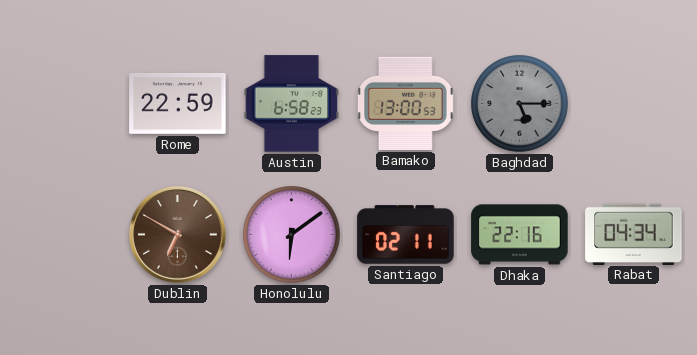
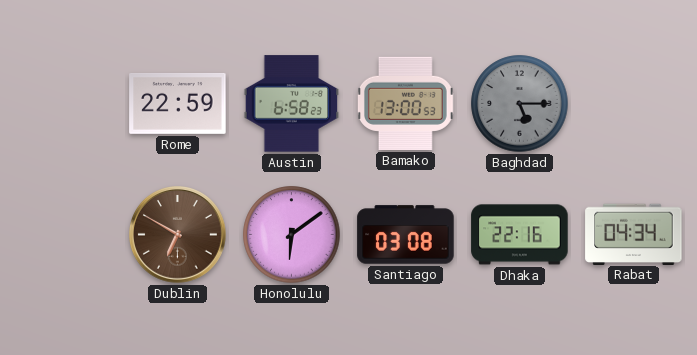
Santiago: 02:11 -> 03:08
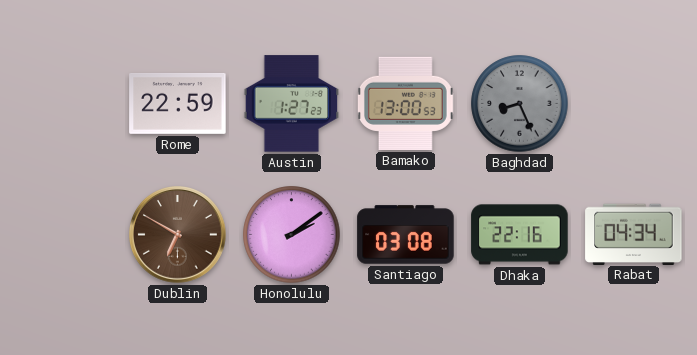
Austin: 6:58 -> 1:27
Baghdad: 5:15 -> 8:26
Honolulu: 6:09 -> 2:09
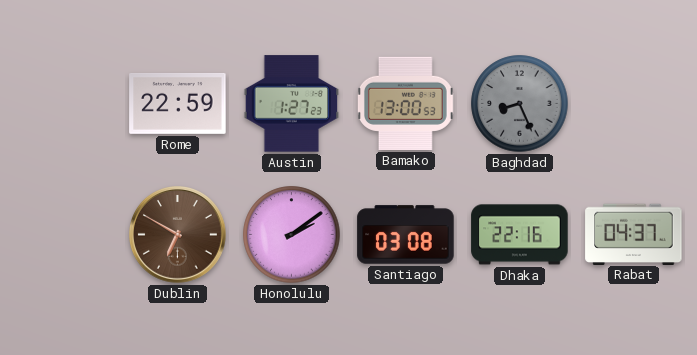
Rabat: 04:34 -> 04:37
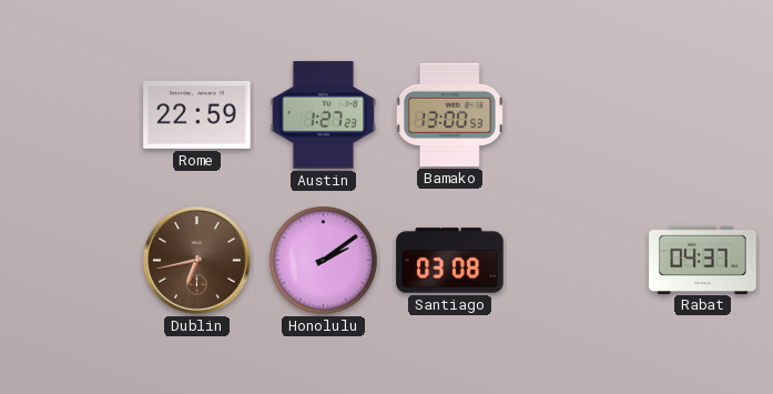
Baghdad: 8:26 -> none
Dublin: 6:50 -> 6:43
Dhaka: 22:16 -> none
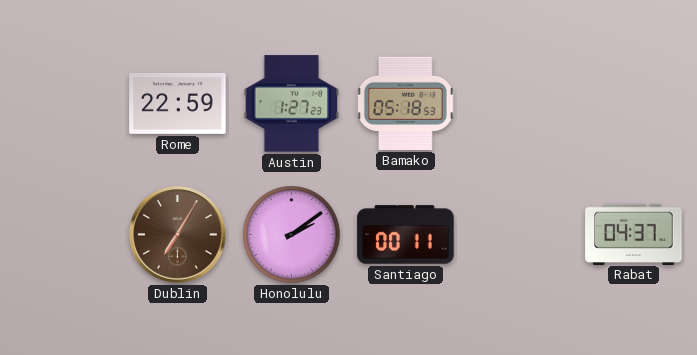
Bamako: 13:00 -> 05:18
Dublin: 6:43 -> 7:05
Santiago: 03:08 -> 00:11
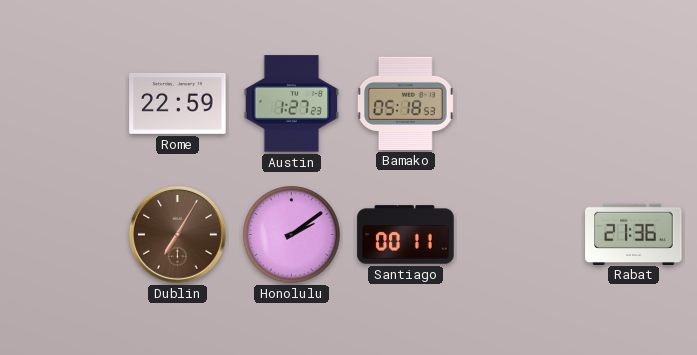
Rabat: 04:37 -> 21:36
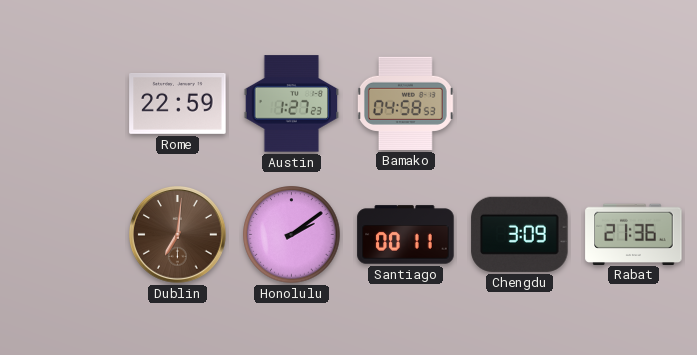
Bamako: 05:18 -> 04:58
Dublin: 7:05 -> 7:01
Chengdu: none -> 3:09
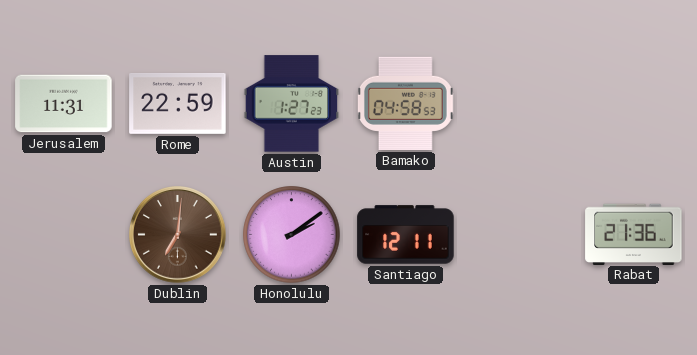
Jerusalem: none -> 11:31
Santiago: 00:11 -> 12:11
Chengdu: 3:09 -> none
